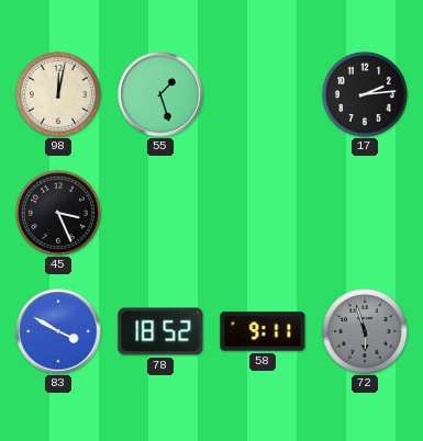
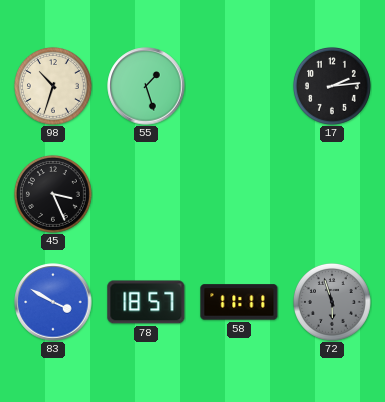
98: 12:02 -> 10:33
78: 18:52 -> 18:57
58: 9:11 -> 11:11
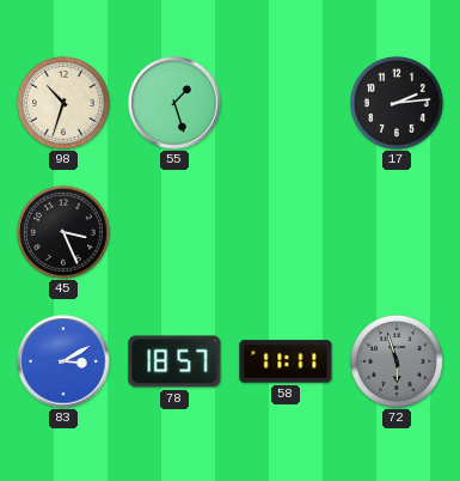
83: 3:50 -> 3:10
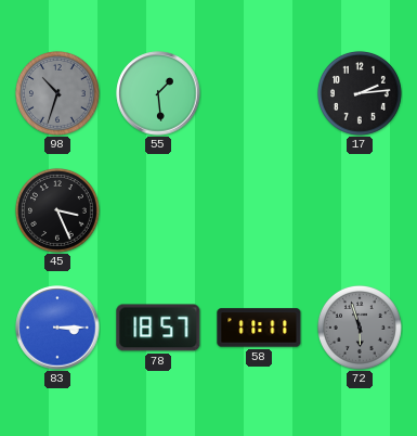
98 dial: cream -> grey
55: 1:27 -> 1:29
83: 3:10 -> 3:15
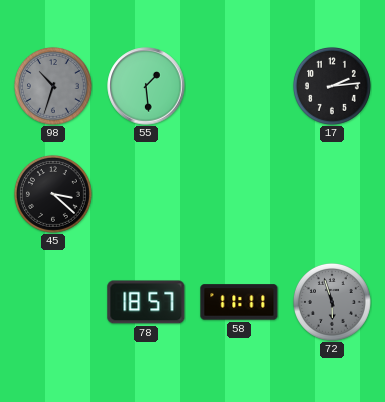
45: 3:26 -> 3:22
83: 3:15 -> none
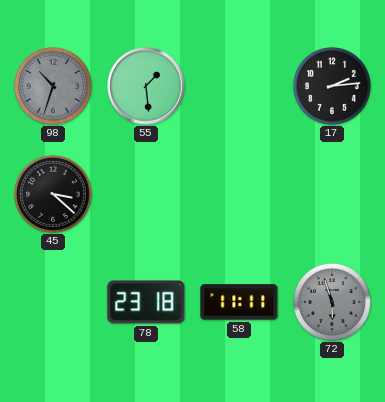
78: 18:57 -> 23:18
